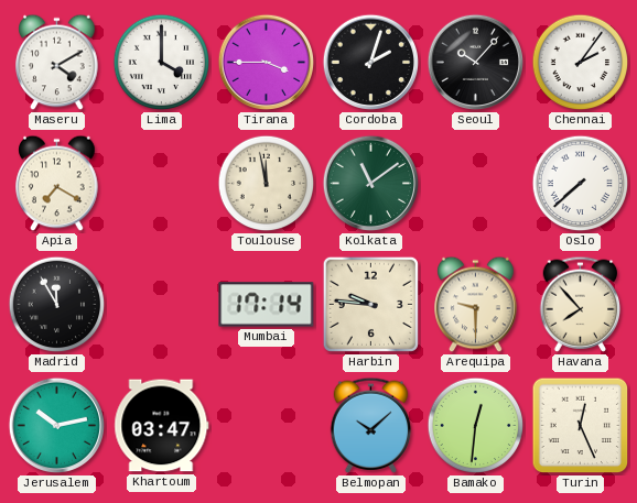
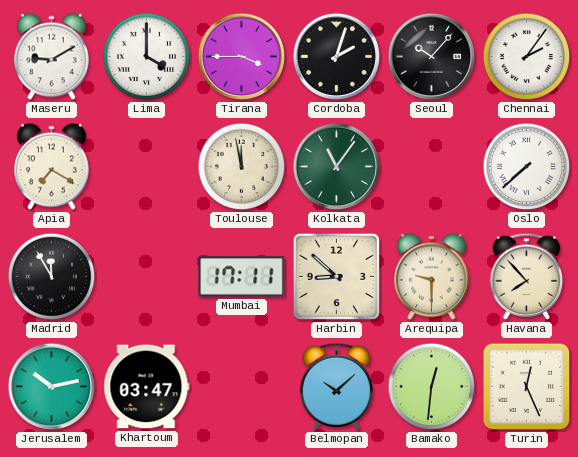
Maseru: 4:10 -> 9:10
Kolkata: 11:09 -> 11:06
Mumbai: 17:14 -> 17:11
Harbin: 9:46 -> 8:52
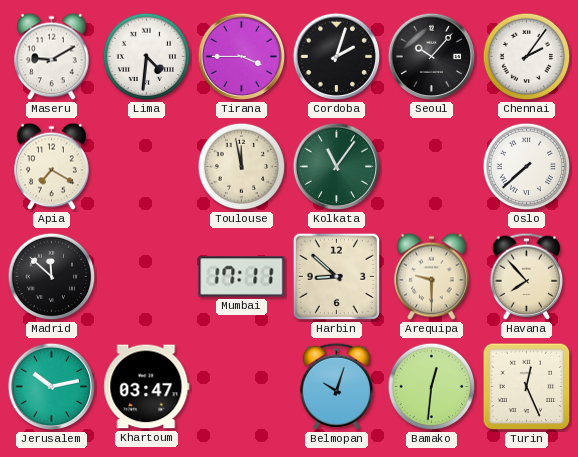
Lima: 4:00 -> 4:31
Madrid: 11:55 -> 11:52
Belmopan: 10:08 -> 10:03
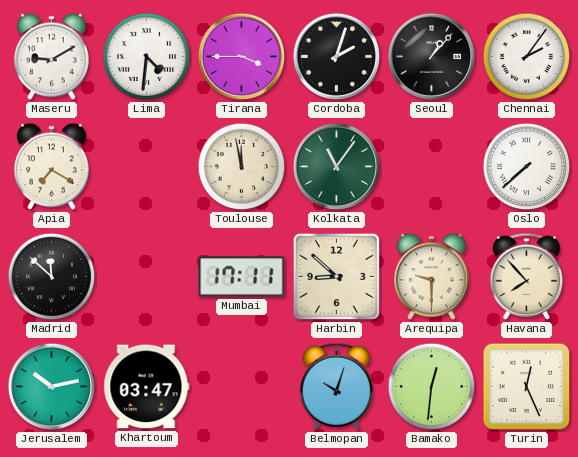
Seoul: 10:07 -> 1:07
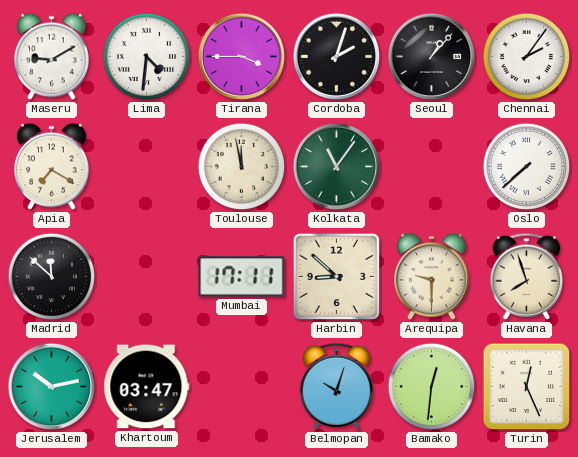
Havana: 7:53 -> 7:57
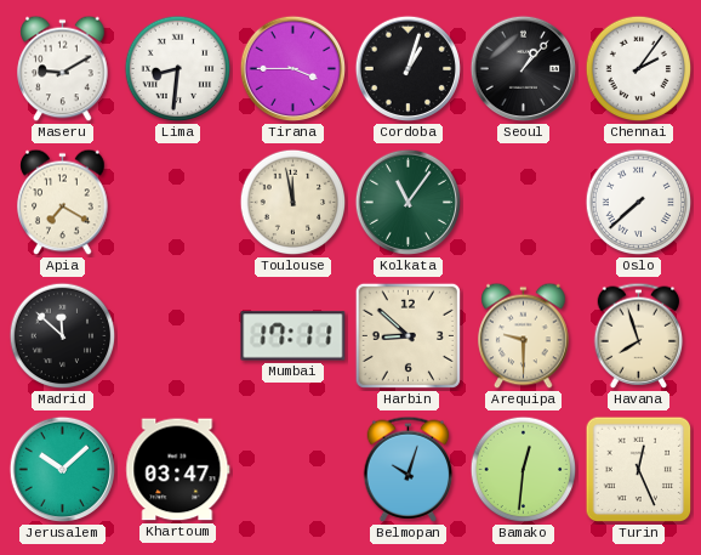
Lima: 4:31 -> 8:31
Cordoba: 2:03 -> 1:03
Jerusalem: 10:13 -> 10:08
